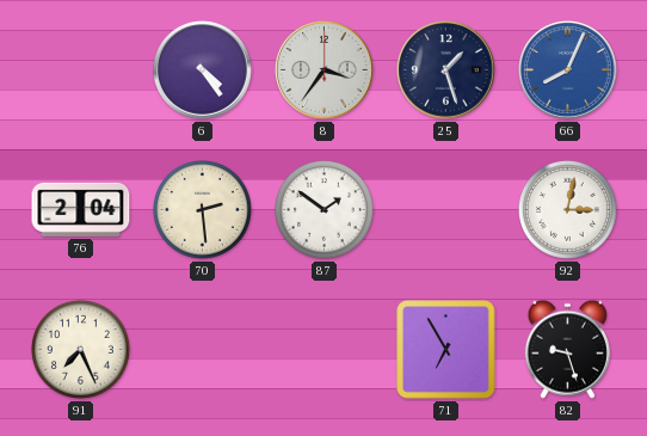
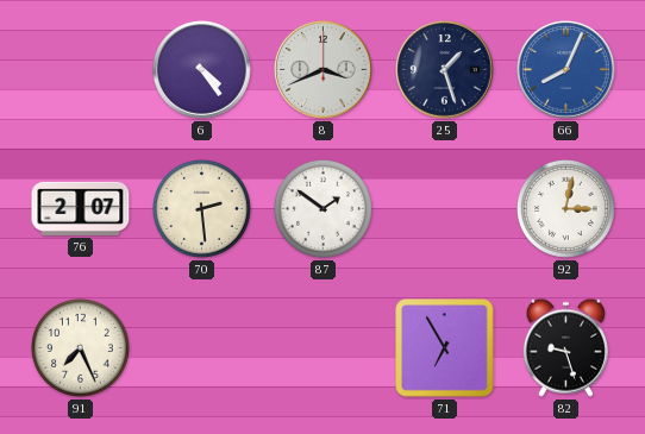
8: 3:36 -> 3:41
76: 2:04 -> 2:07
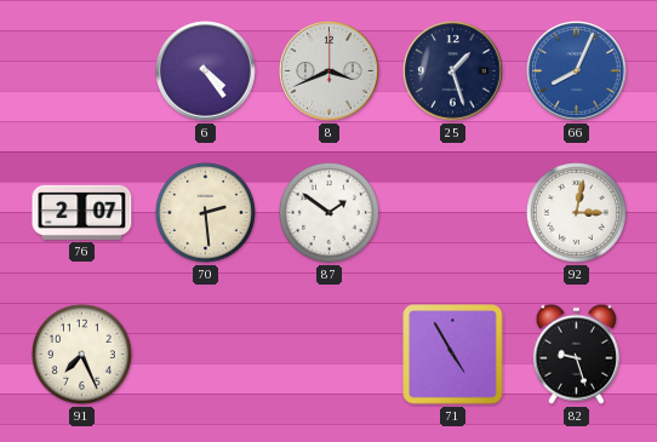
71: 6:55 -> 4:55
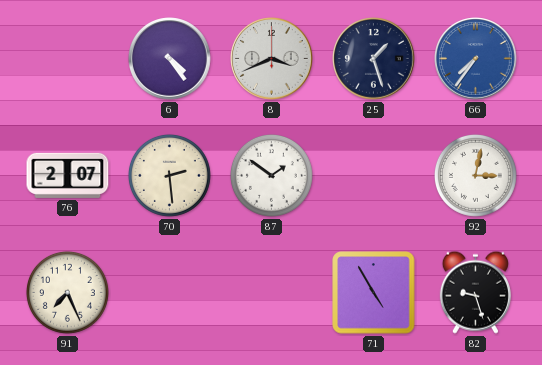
66: 8:04 -> 7:36
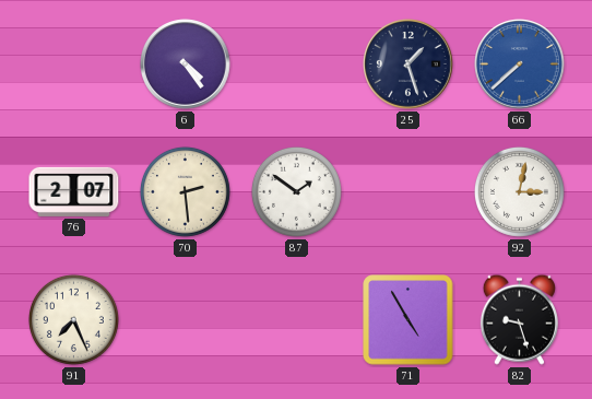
8: 3:41 -> none
66: 7:36 -> 7:38
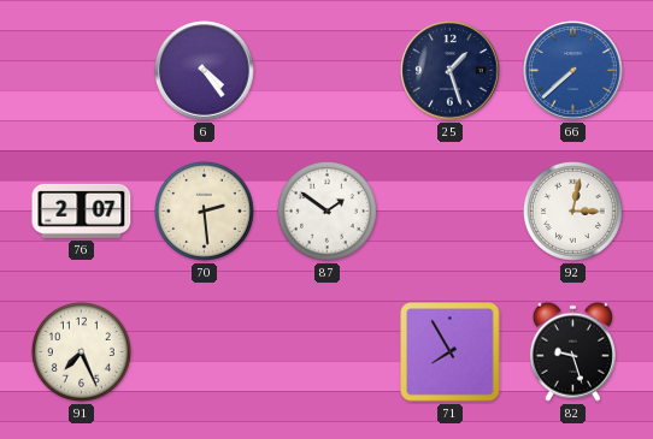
71: 4:55 -> 7:55
